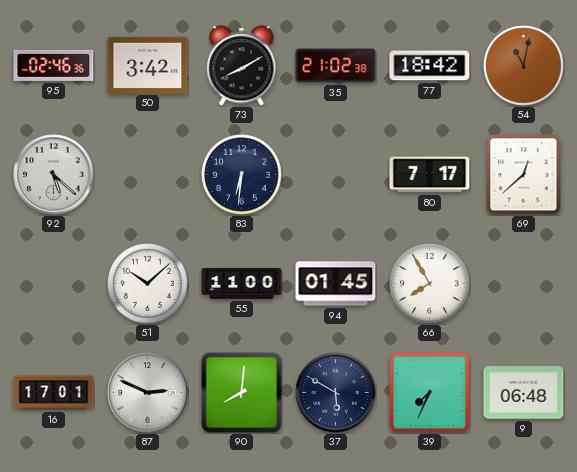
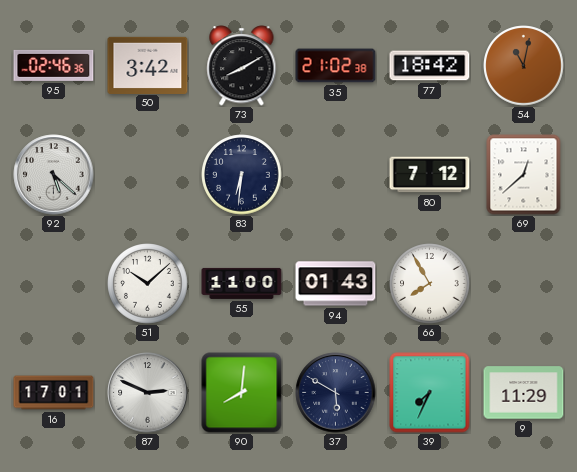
80: 7:17 -> 7:12
94: 01:45 -> 01:43
9: 06:48 -> 11:29
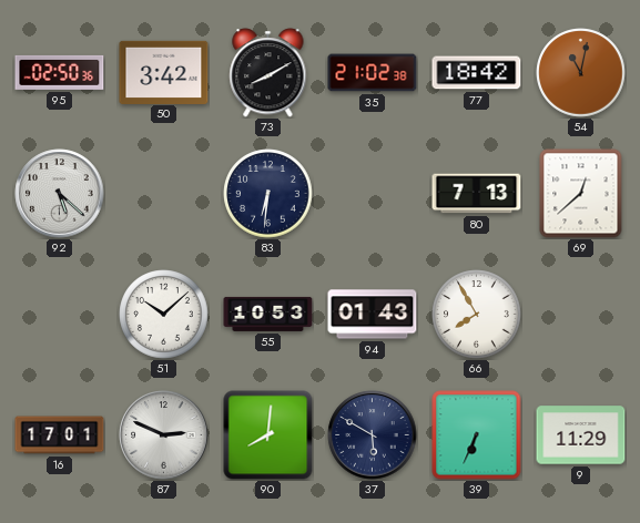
95: 02:46 -> 02:50
80: 7:12 -> 7:13
55: 11:00 -> 10:53
39: 7:34 -> 6:34
